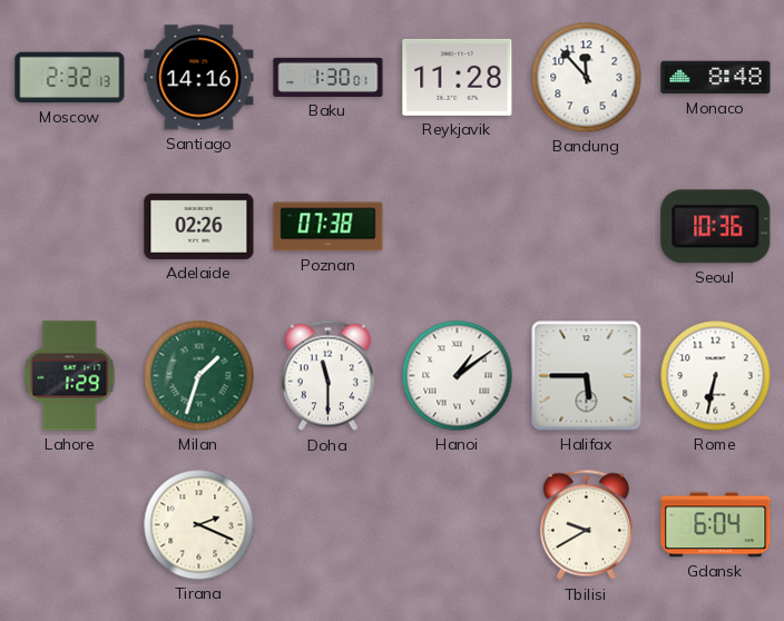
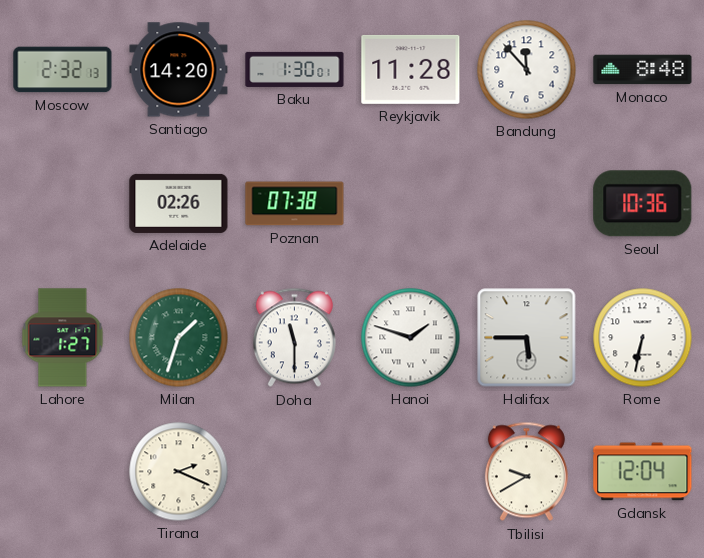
Santiago: 14:16 -> 14:20
Lahore: 1:29 -> 1:27
Hanoi: 1:09 -> 1:48
Gdansk: 6:04 -> 12:04
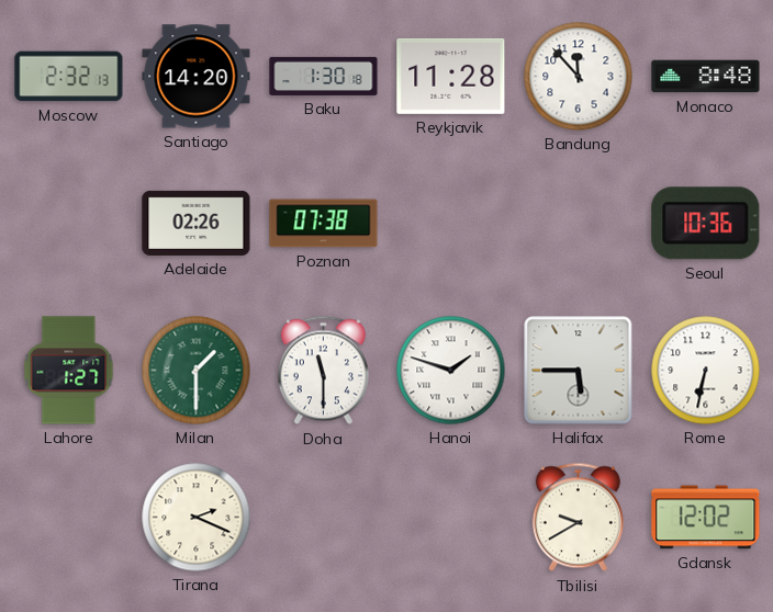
Baku: 1:30:01 -> 1:30:18
Milan: 1:33 -> 1:30
Gdansk: 12:04 -> 12:02
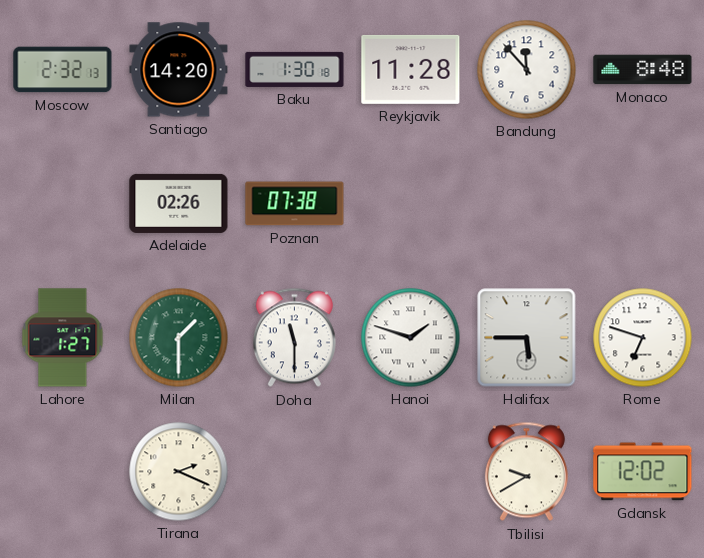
Seoul: 10:36 -> none
Rome: 6:32 -> 6:48
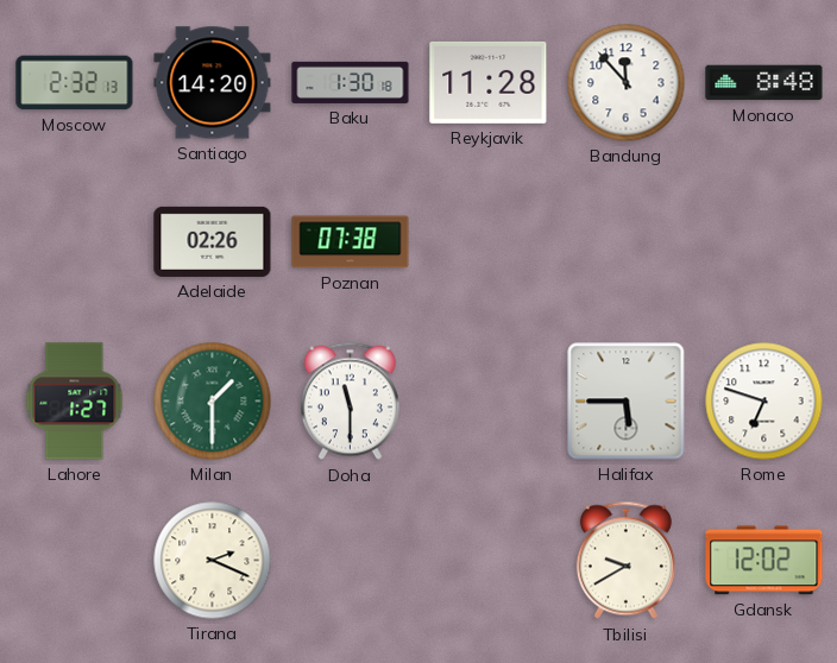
Hanoi: 1:48 -> none
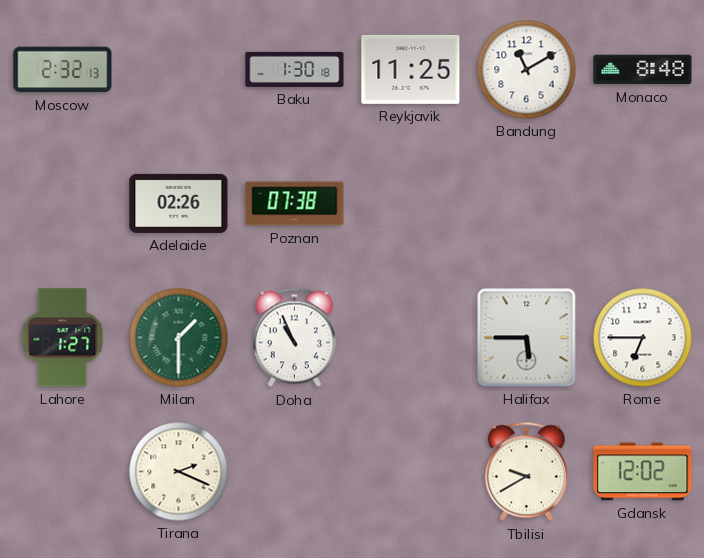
Santiago: 14:20 -> none
Reykjavik: 11:28 -> 11:25
Bandung: 11:53 -> 11:10
Doha: 11:30 -> 10:56
Rome: 6:48 -> 6:45
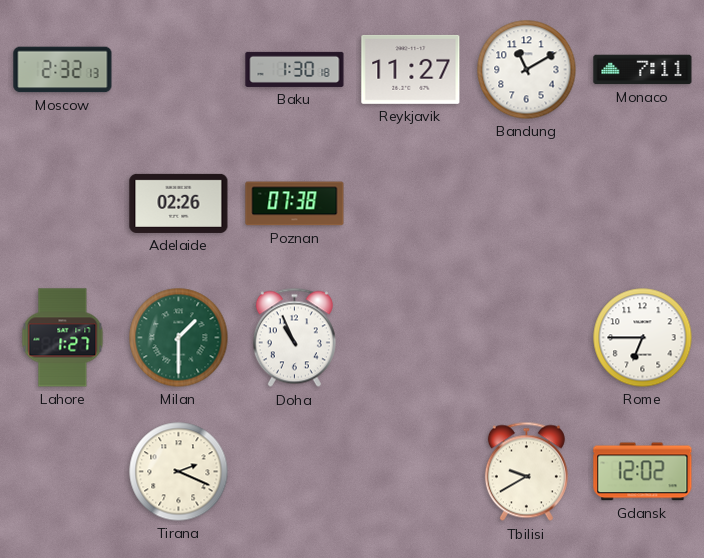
Reykjavik: 11:25 -> 11:27
Monaco: 8:48 -> 7:11
Halifax: 5:45 -> none
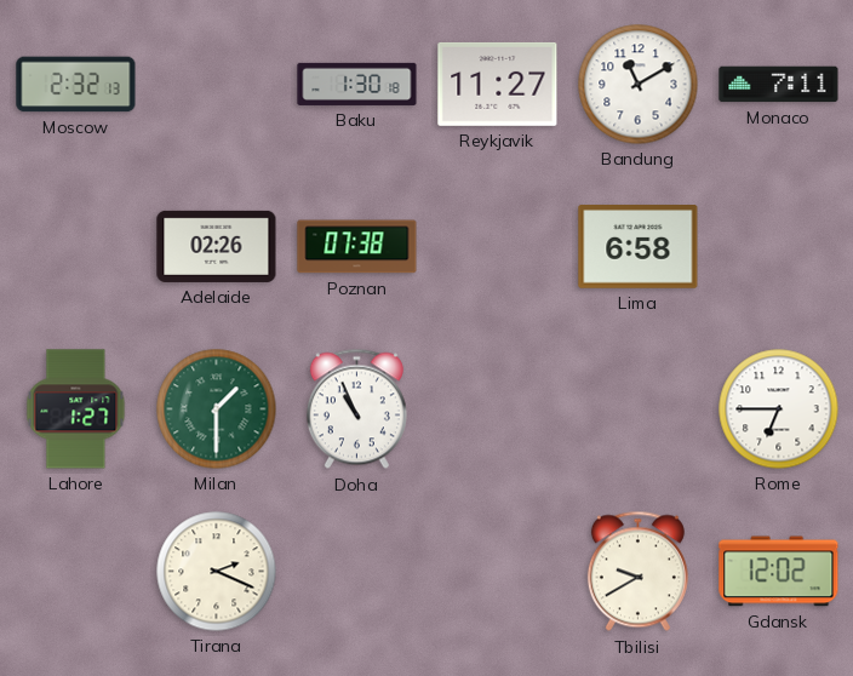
Lima: none -> 6:58
